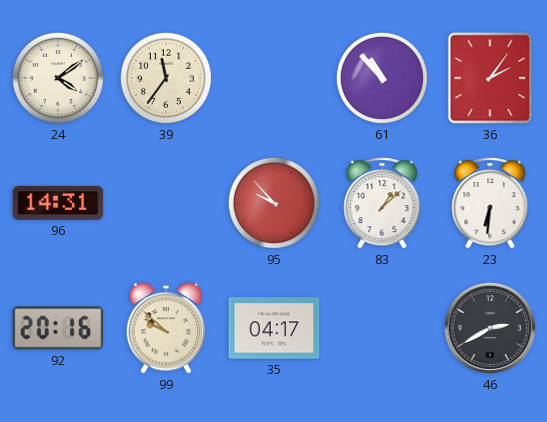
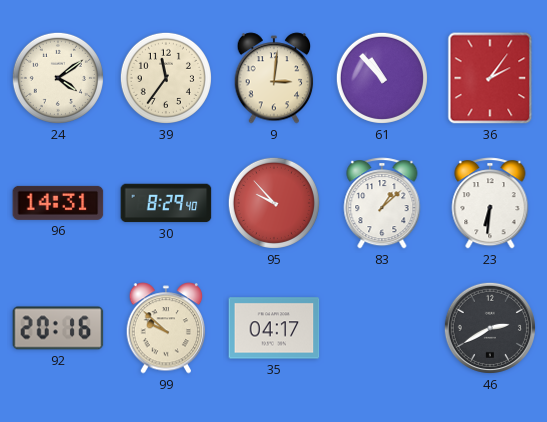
9: none -> 3:01
30: none -> 8:29
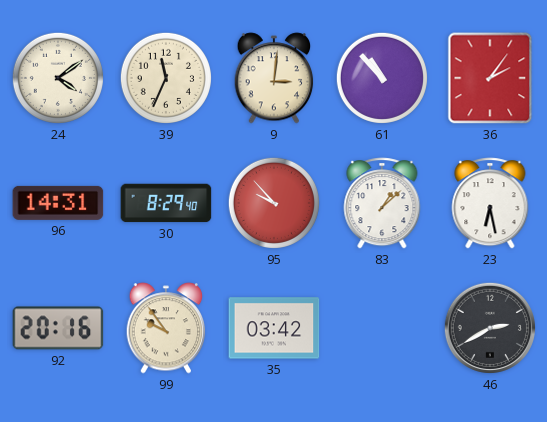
39: 11:36 -> 11:34
23: 6:31 -> 6:28
99: 9:52 -> 9:54
35: 04:17 -> 03:42
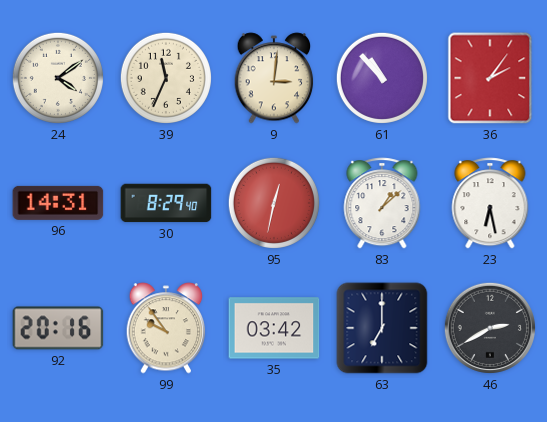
95: 9:53 -> 12:32
63: none -> 7:00
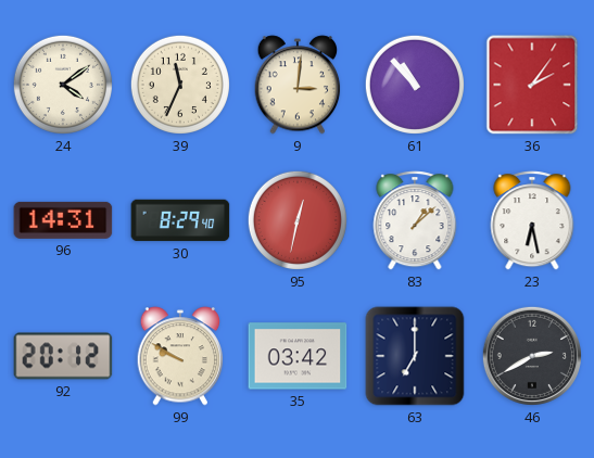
92: 20:16 -> 20:12
99: 9:54 -> 9:50
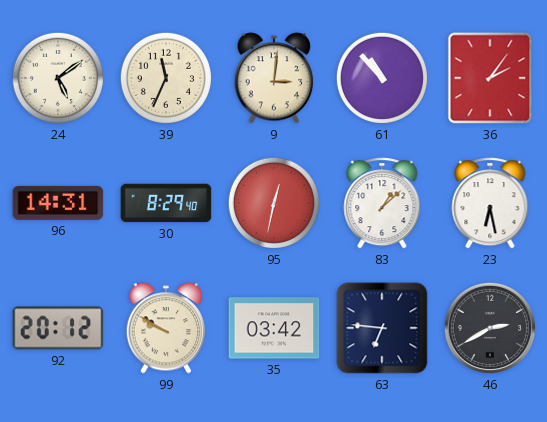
24: 4:09 -> 5:09
63: 7:00 -> 6:46
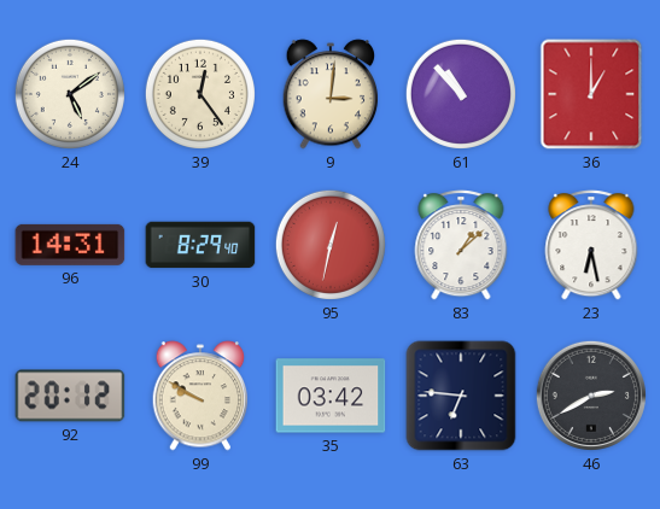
39: 11:34 -> 12:24
36: 2:06 -> 1:00
